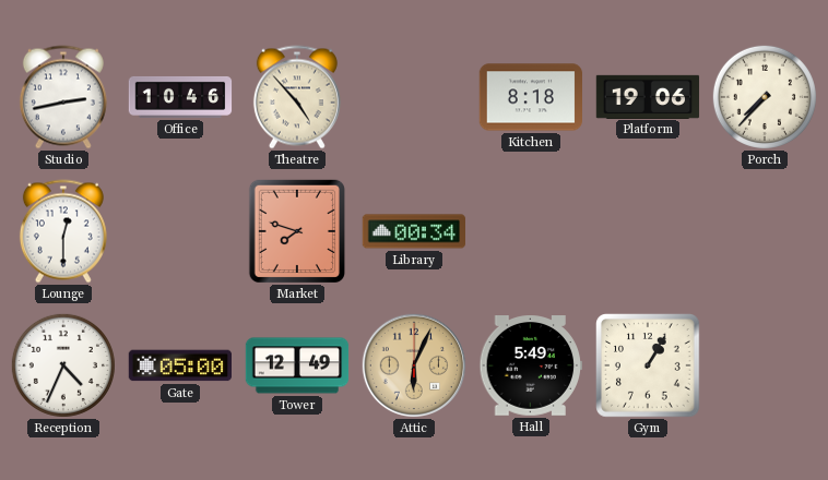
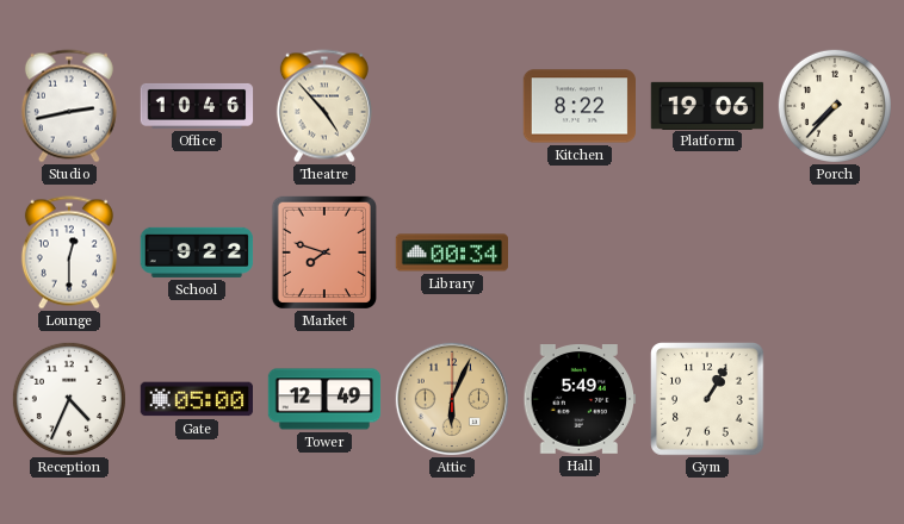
Kitchen: 8:18 -> 8:22
School: none -> 9:22
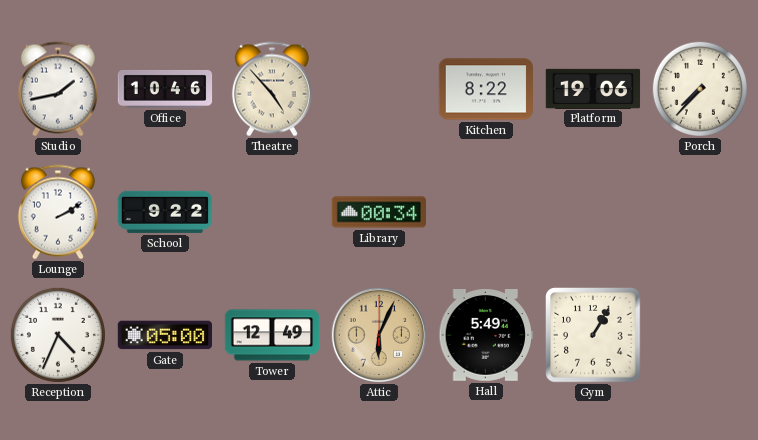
Studio: 2:43 -> 1:43
Lounge: 12:30 -> 2:10
Market: 7:48 -> none
